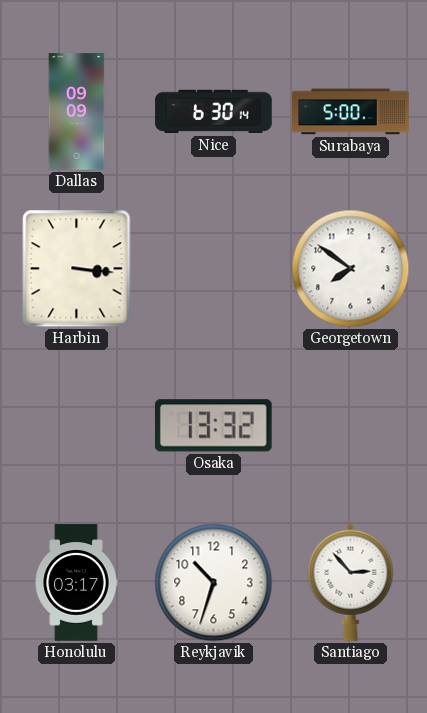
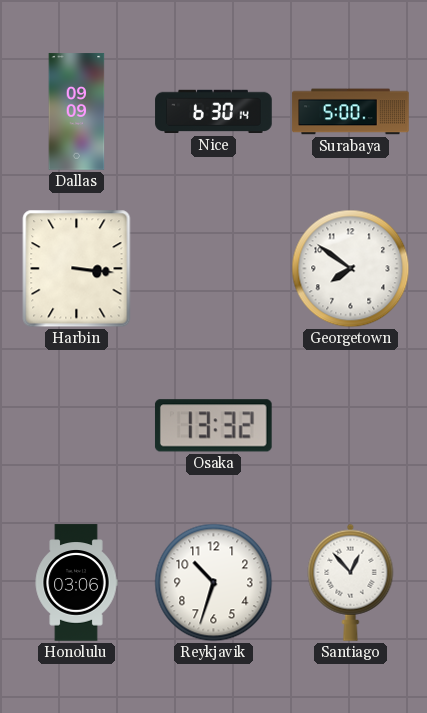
Honolulu: 03:17 -> 03:06
Santiago: 2:53 -> 12:53
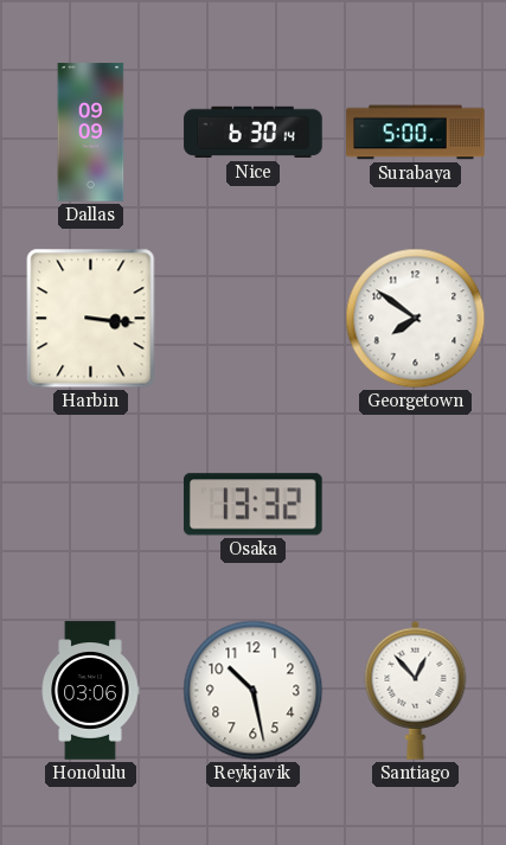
Reykjavik: 10:33 -> 10:28
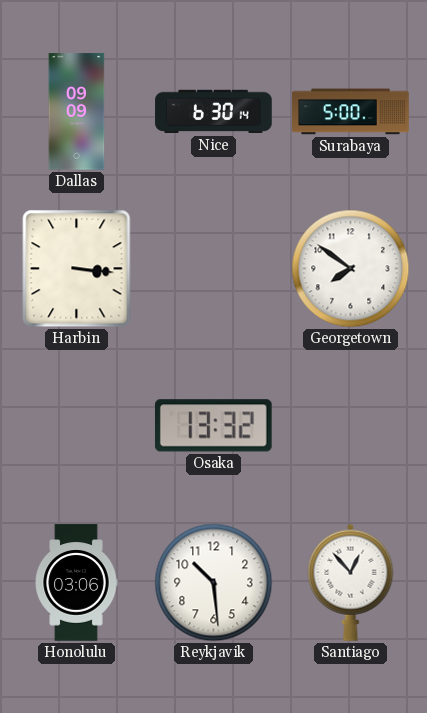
Reykjavik: 10:28 -> 10:29
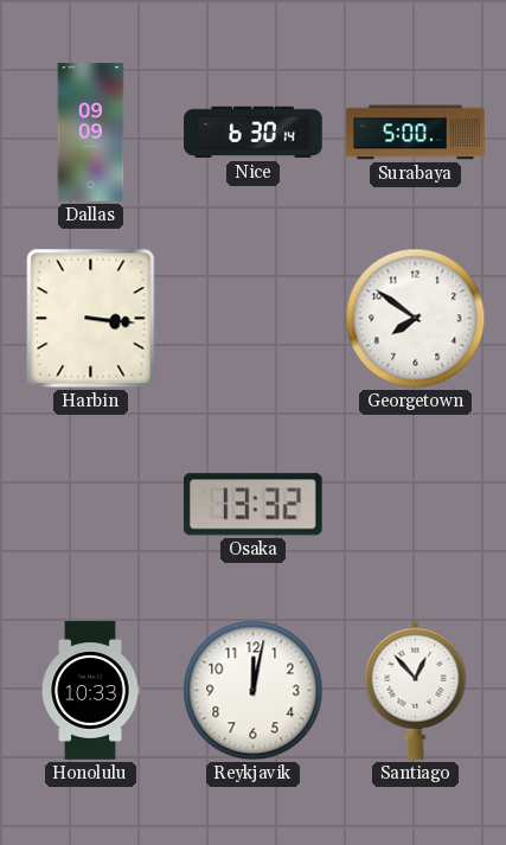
Honolulu: 03:06 -> 10:33
Reykjavik: 10:29 -> 12:02
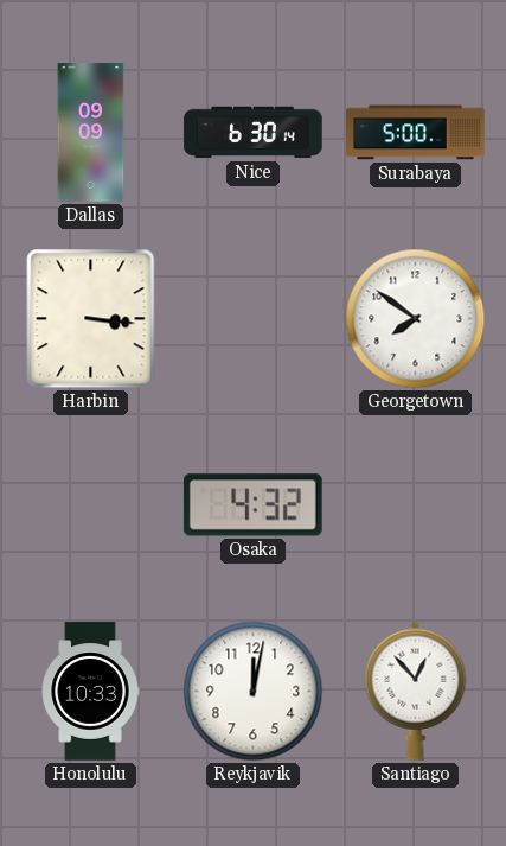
Osaka: 13:32 -> 4:32
